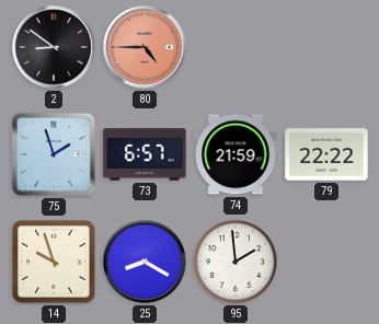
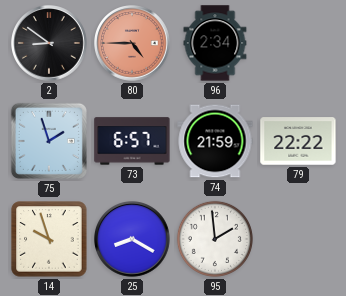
96: none -> 2:34
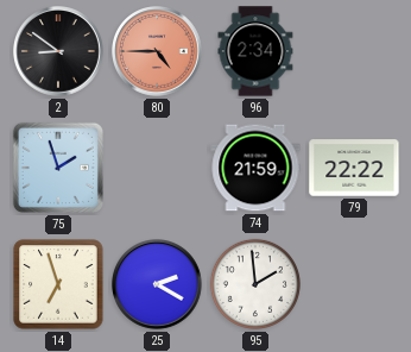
73: 6:57 -> none
14: 9:57 -> 6:57
25: 8:20 -> 2:20
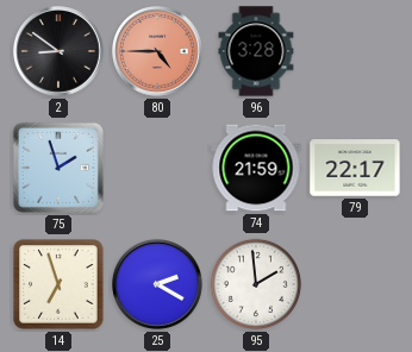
96: 2:34 -> 3:28
79: 22:22 -> 22:17
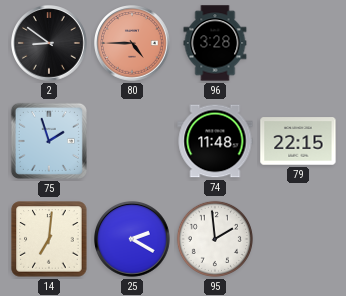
74: 21:59 -> 11:48
79: 22:17 -> 22:15
14: 6:57 -> 7:01
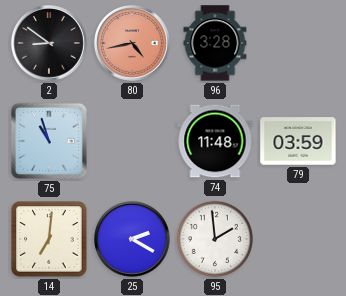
80: 4:45 -> 4:43
75: 1:57 -> 10:57
79: 22:15 -> 03:59
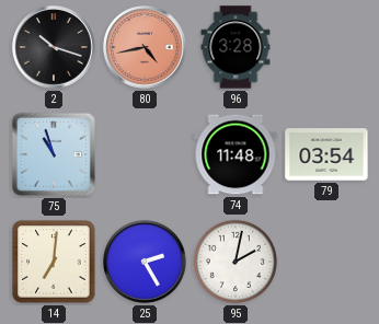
2: 8:51 -> 10:18
79: 03:59 -> 03:54
25: 2:20 -> 2:25
95: 1:59 -> 2:02
